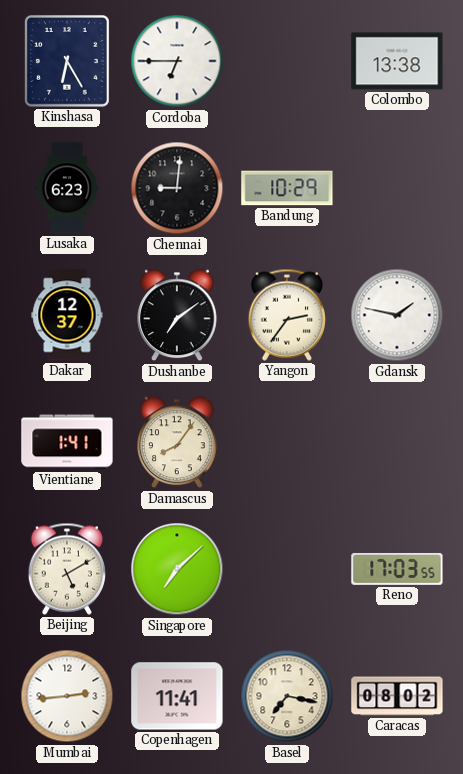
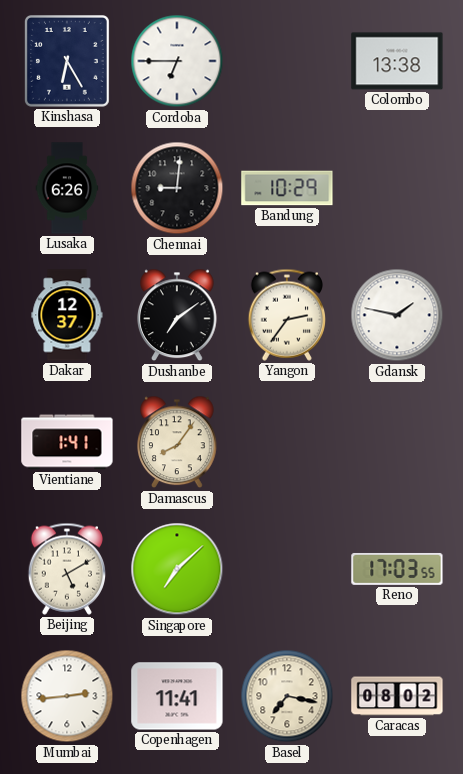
Lusaka: 6:23 -> 6:26
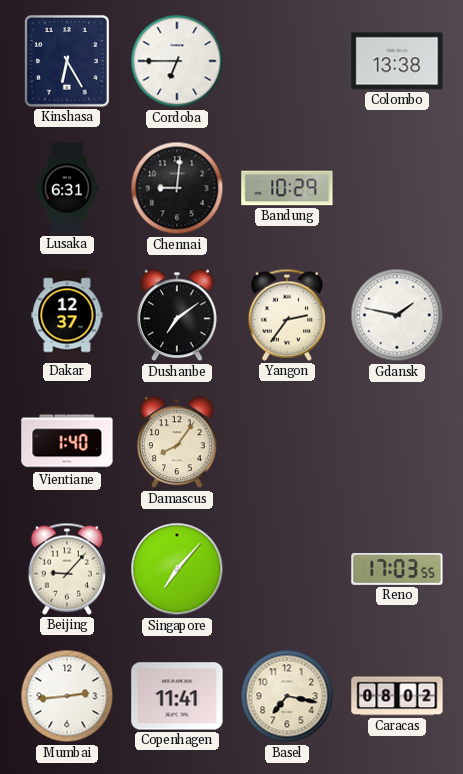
Lusaka: 6:26 -> 6:31
Vientiane: 1:41 -> 1:40
Beijing: 5:10 -> 9:07
Singapore: 7:08 -> 7:07
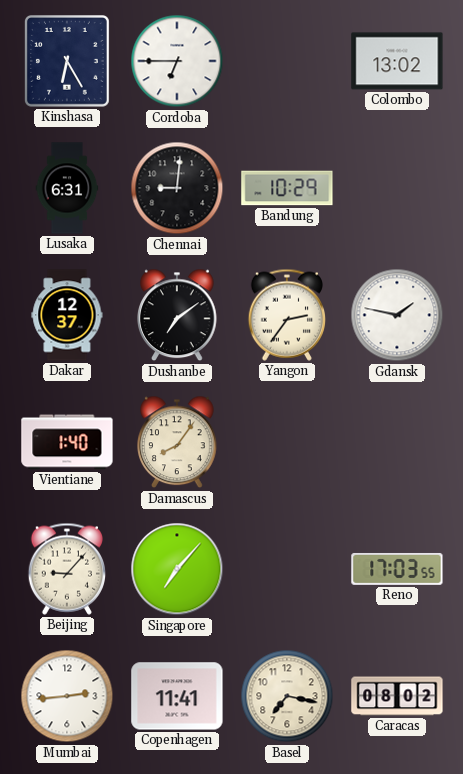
Colombo: 13:38 -> 13:02
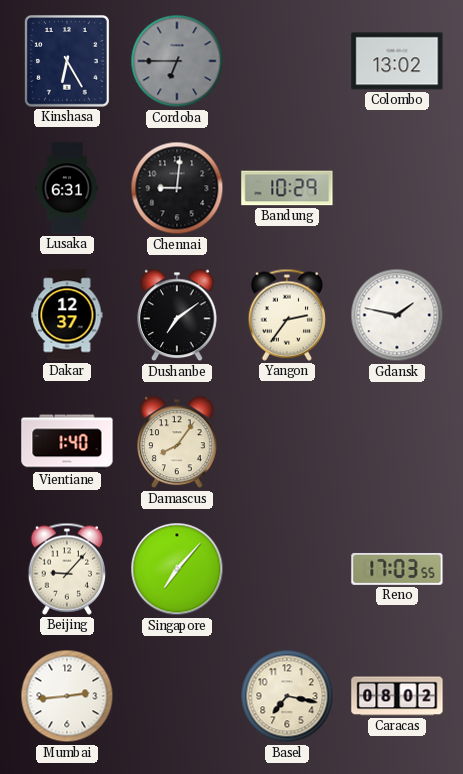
Cordoba dial: white -> grey
Copenhagen: 11:41 -> none
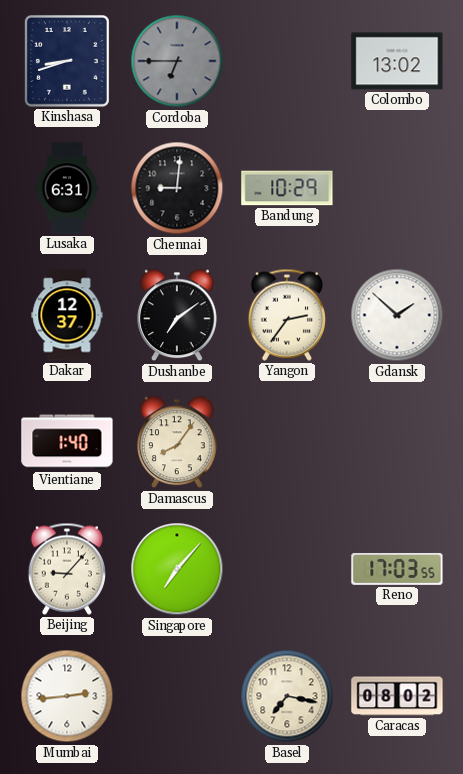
Kinshasa: 6:25 -> 8:42
Gdansk: 1:47 -> 1:52
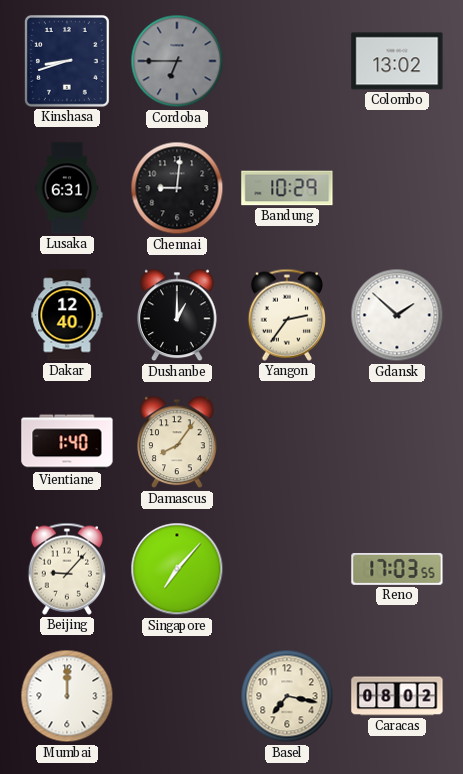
Dakar: 12:37 -> 12:40
Dushanbe: 7:09 -> 1:00
Mumbai: 2:44 -> 12:00
